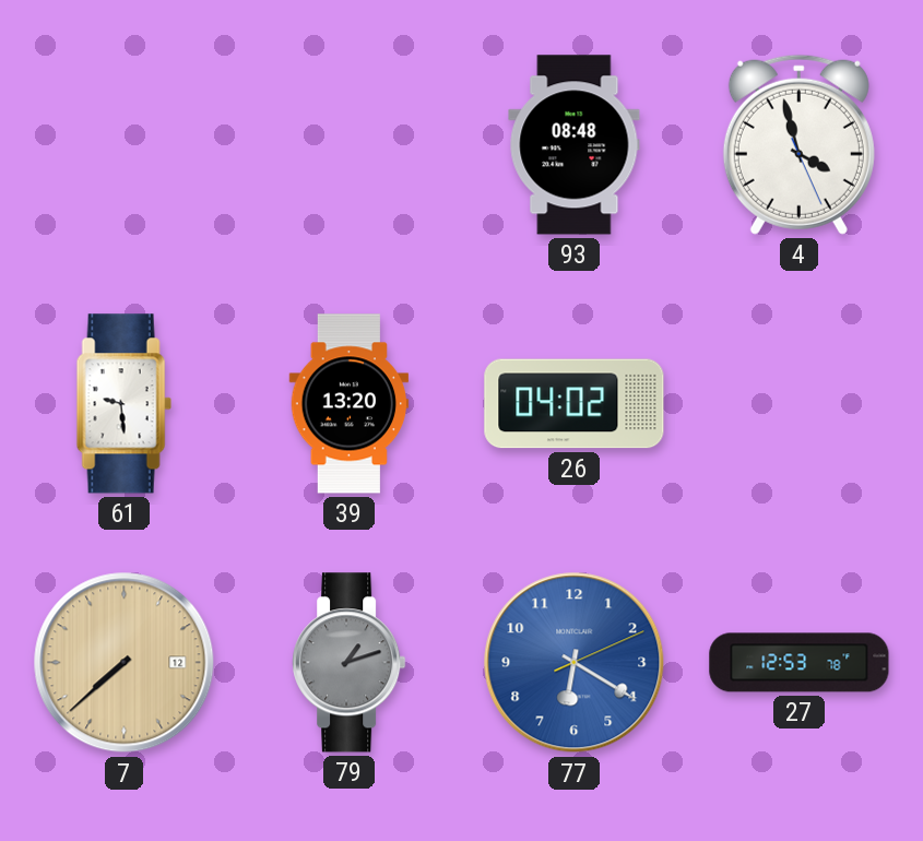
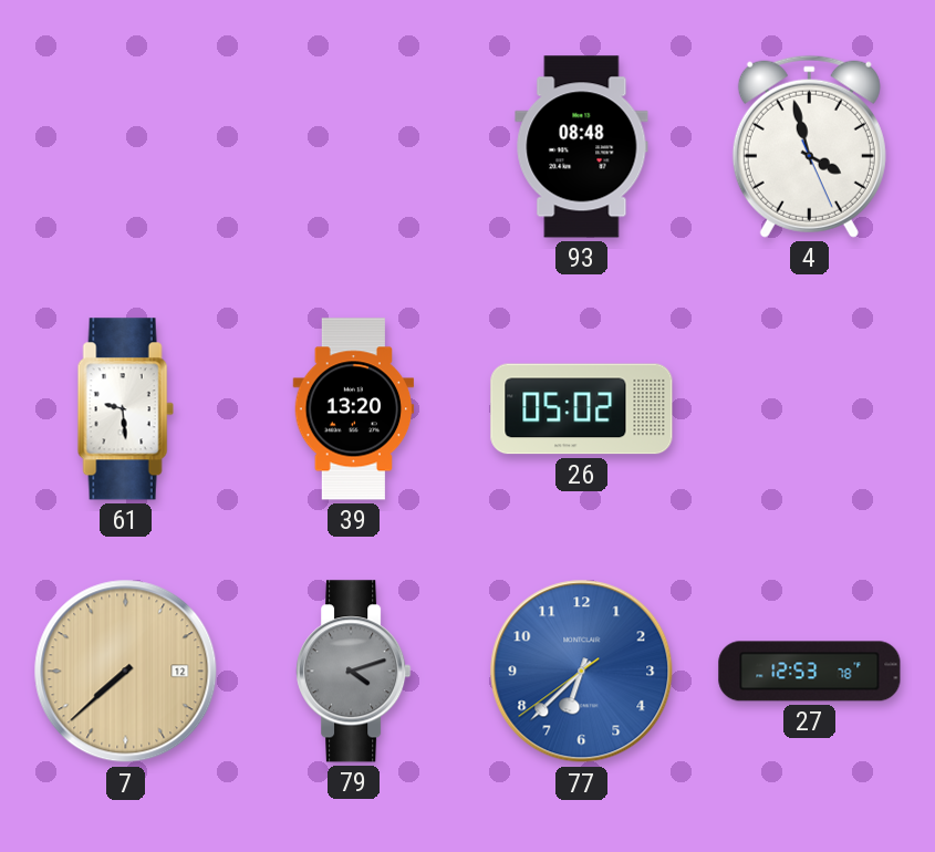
26: 04:02 -> 05:02
79: 1:12 -> 4:12
77: 6:20 -> 6:37
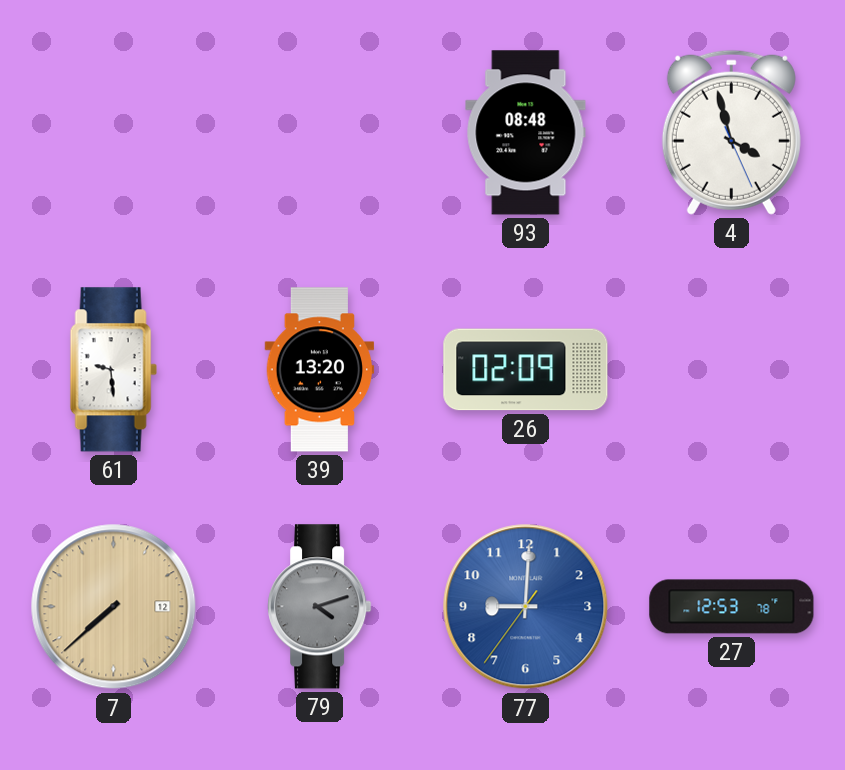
26: 05:02 -> 02:09
77: 6:37 -> 9:00
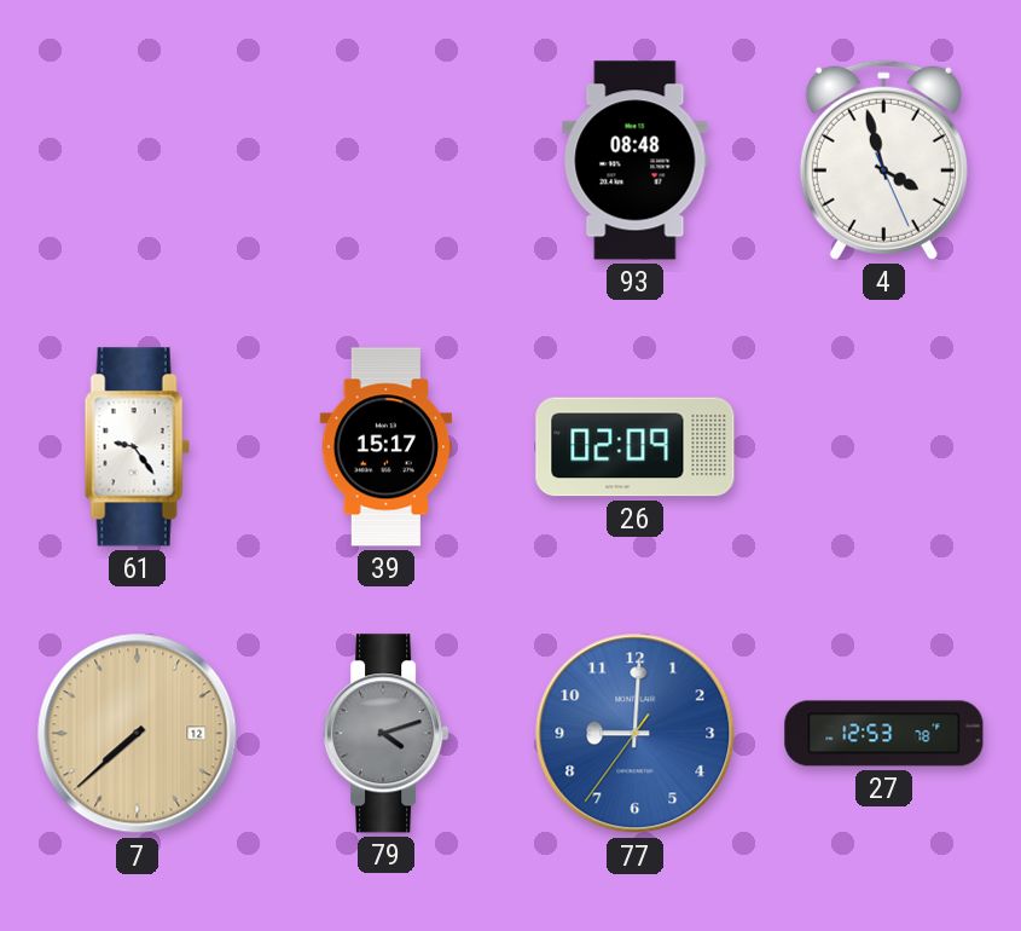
61: 9:29 -> 9:24
39: 13:20 -> 15:17
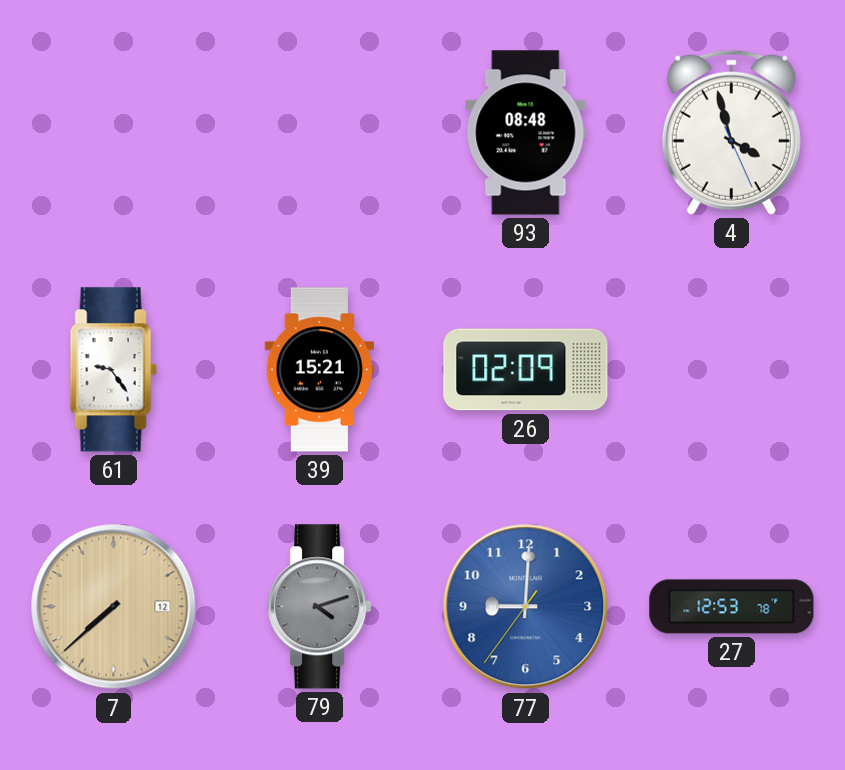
39: 15:17 -> 15:21
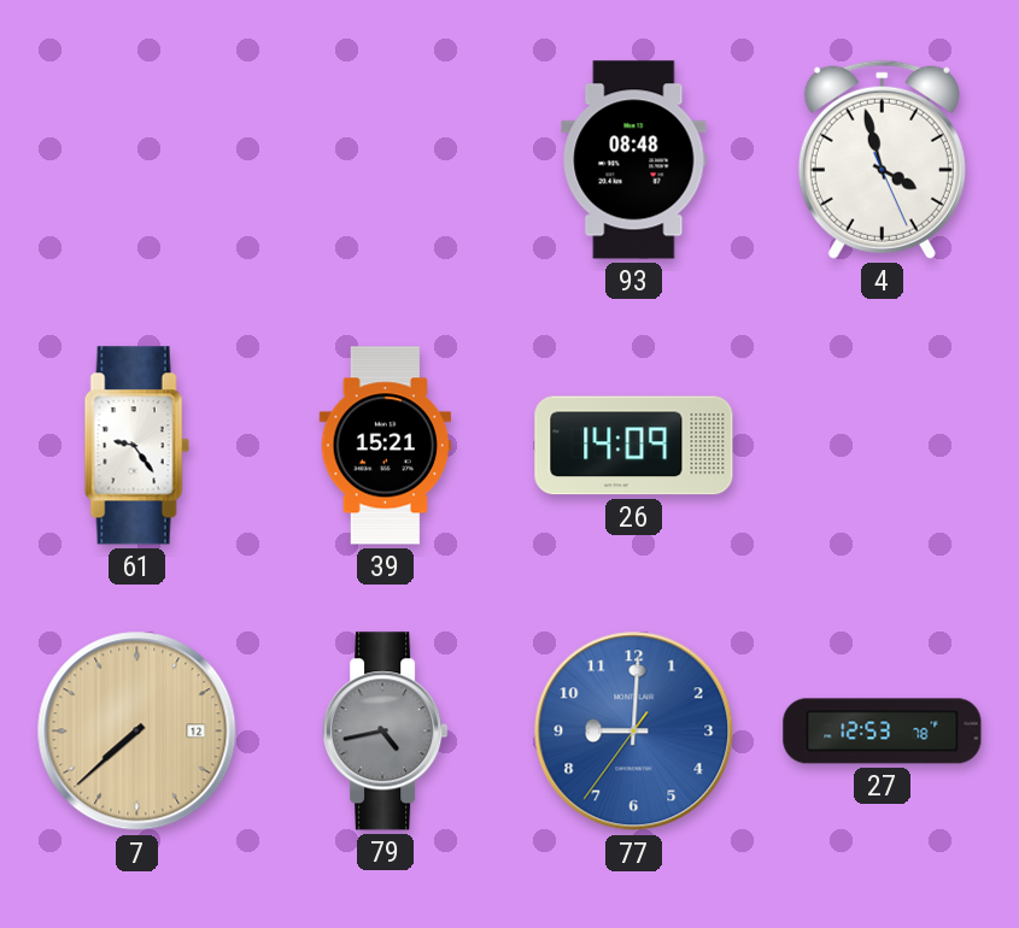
26: 02:09 -> 14:09
79: 4:12 -> 4:43
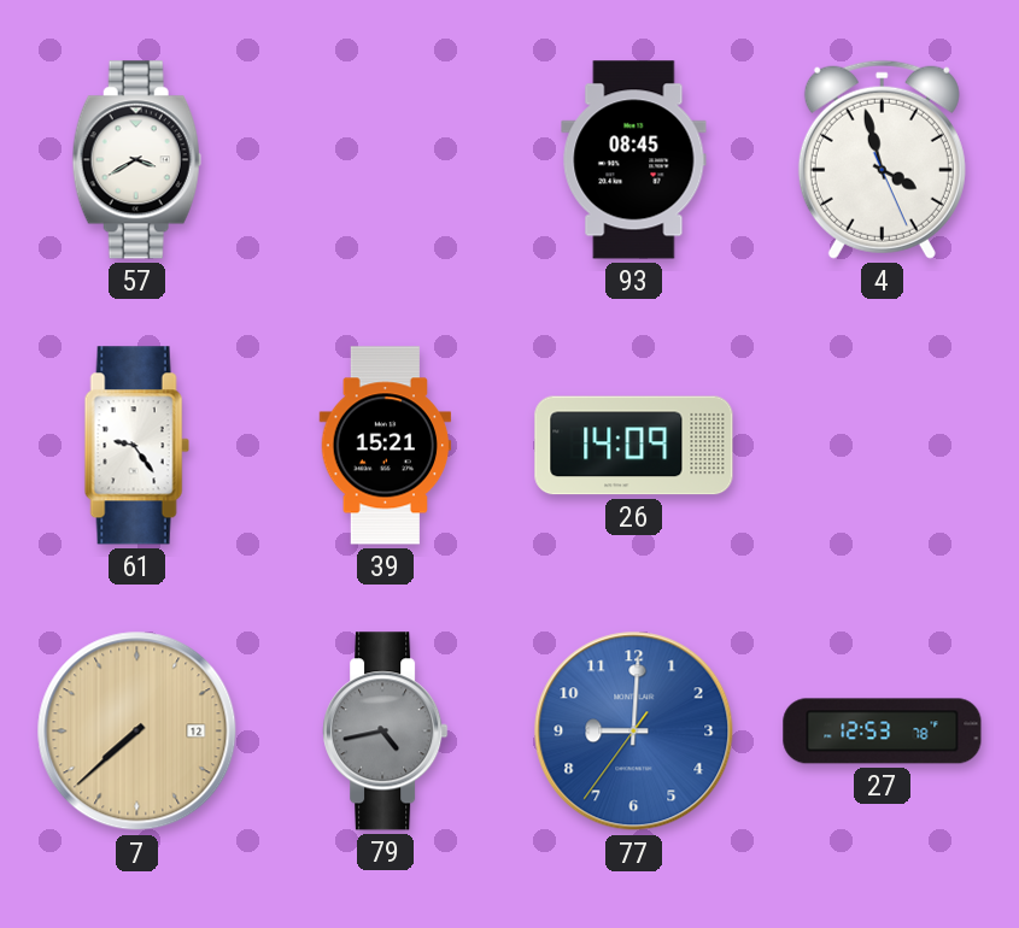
57: none -> 3:40
93: 08:48 -> 08:45
